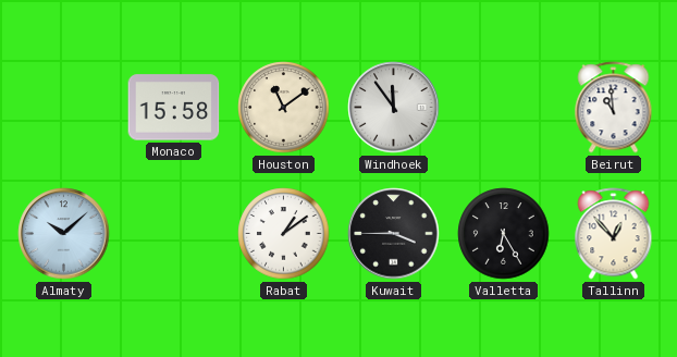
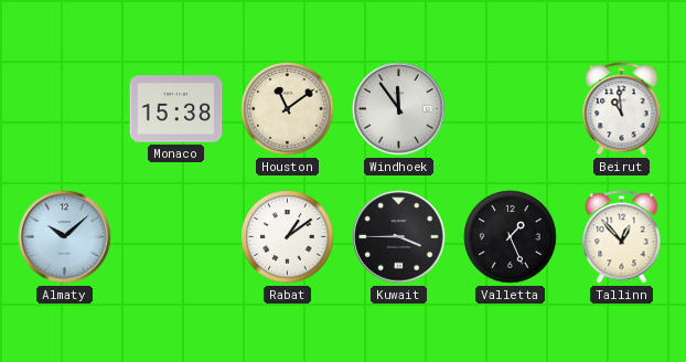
Monaco: 15:58 -> 15:38
Valletta: 6:25 -> 1:26
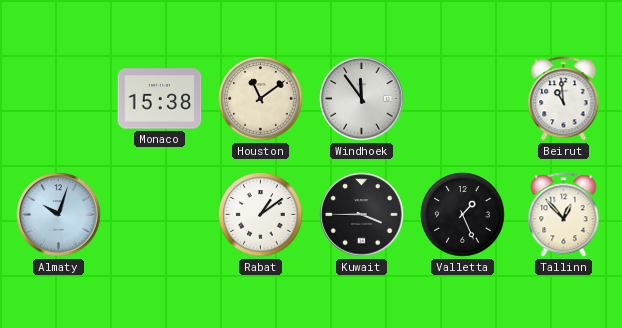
Almaty: 10:08 -> 10:03
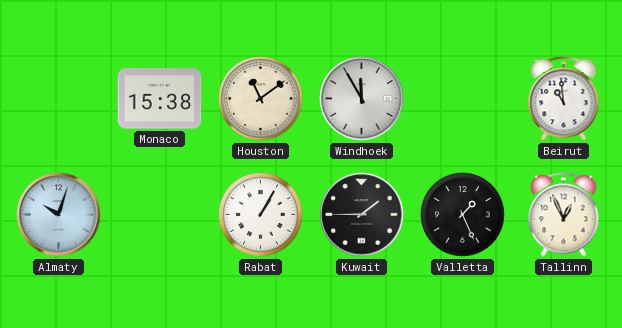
Windhoek: 11:54 -> 11:55
Rabat: 1:09 -> 1:05
Kuwait: 3:45 -> 1:45
Tallinn: 12:53 -> 12:56
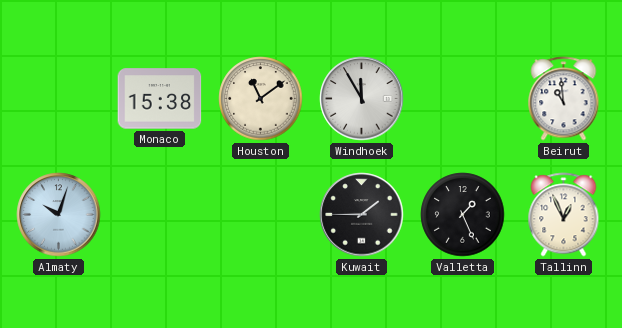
Rabat: 1:05 -> none
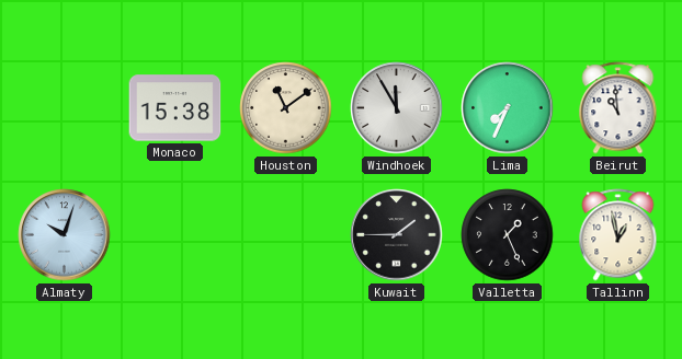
Lima: none -> 7:34
Tallinn: 12:56 -> 12:58
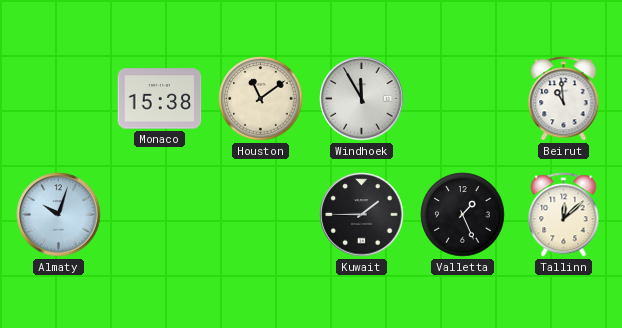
Lima: 7:34 -> none
Tallinn: 12:58 -> 12:08
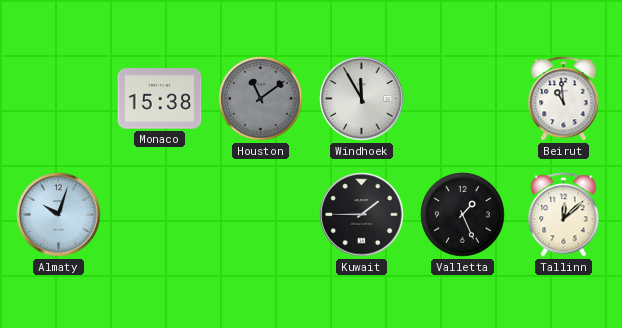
Houston dial: cream -> grey
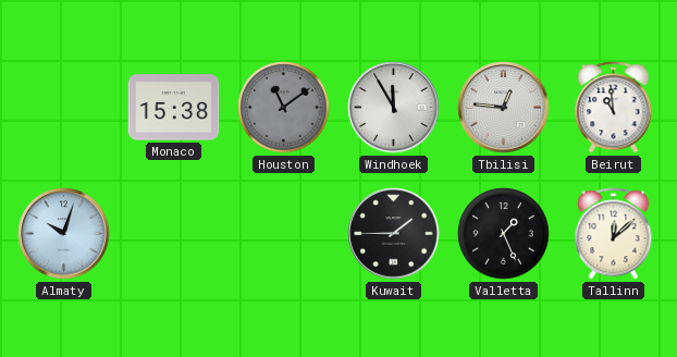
Tbilisi: none -> 12:46
